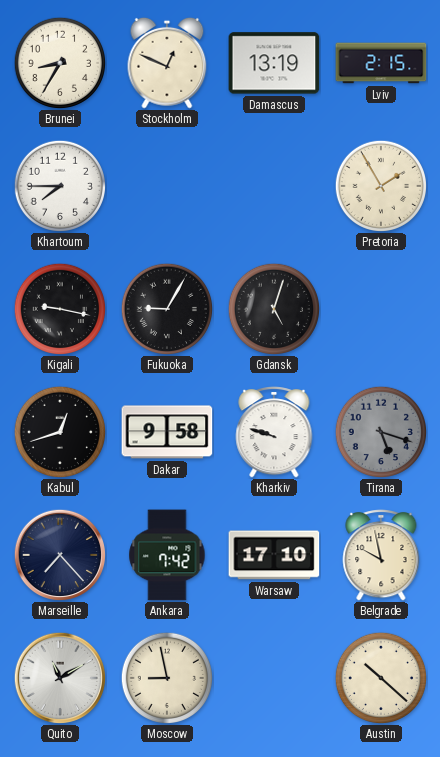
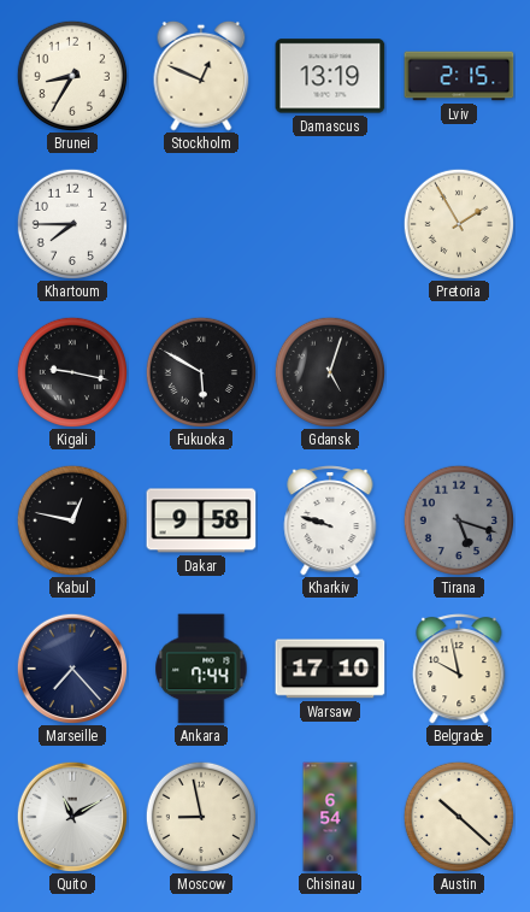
Fukuoka: 9:05 -> 5:50
Kabul: 12:42 -> 12:47
Ankara: 7:42 -> 7:44
Chisinau: none -> 6:54
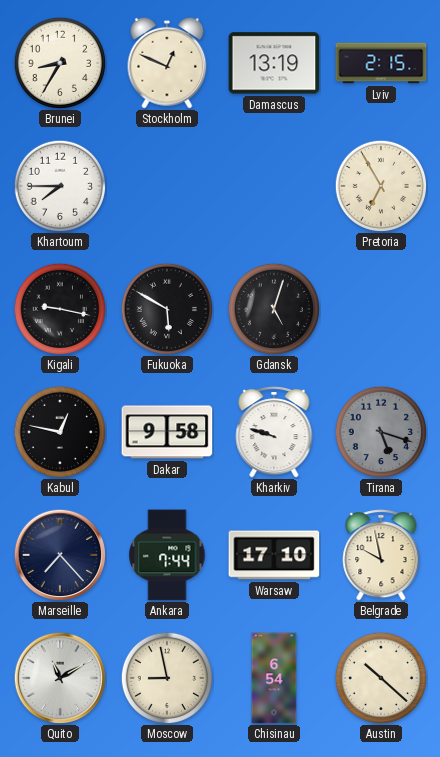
Pretoria: 1:55 -> 6:55
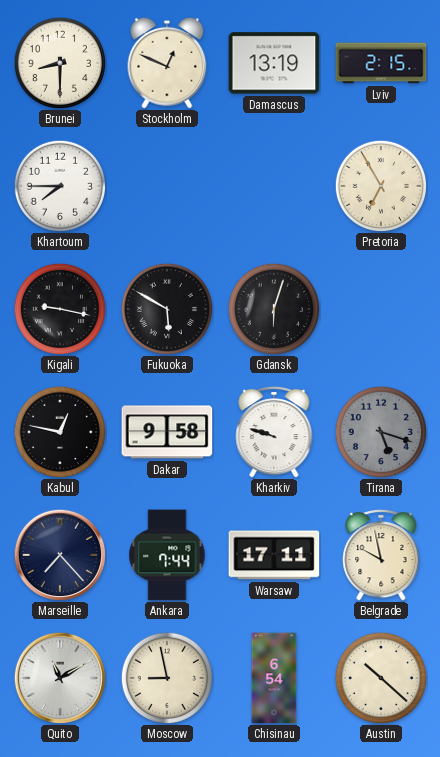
Brunei: 8:35 -> 8:30
Gdansk: 5:03 -> 6:03
Warsaw: 17:10 -> 17:11
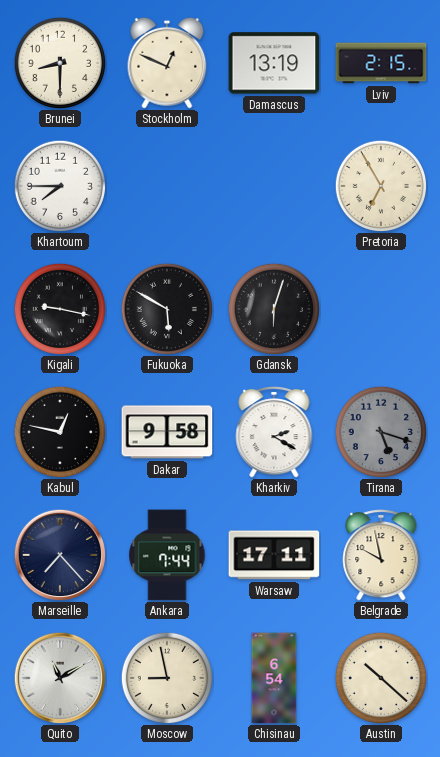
Kharkiv: 9:48 -> 2:20
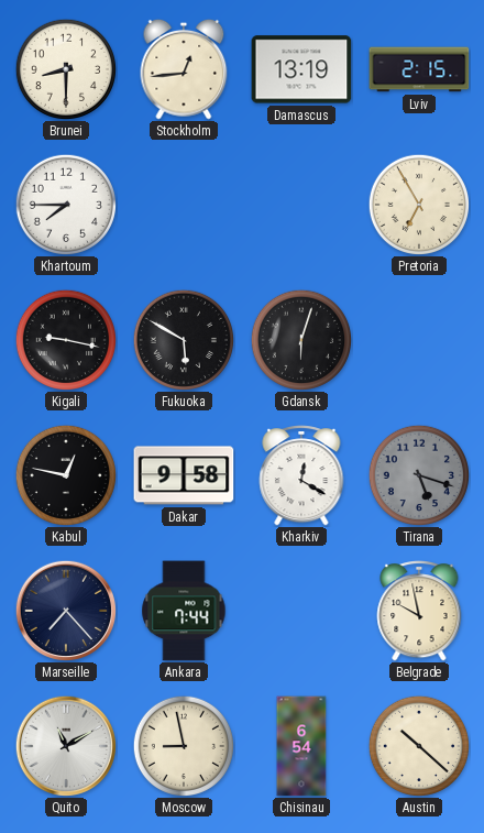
Stockholm: 12:49 -> 12:44
Kharkiv: 2:20 -> 12:20
Warsaw: 17:11 -> none
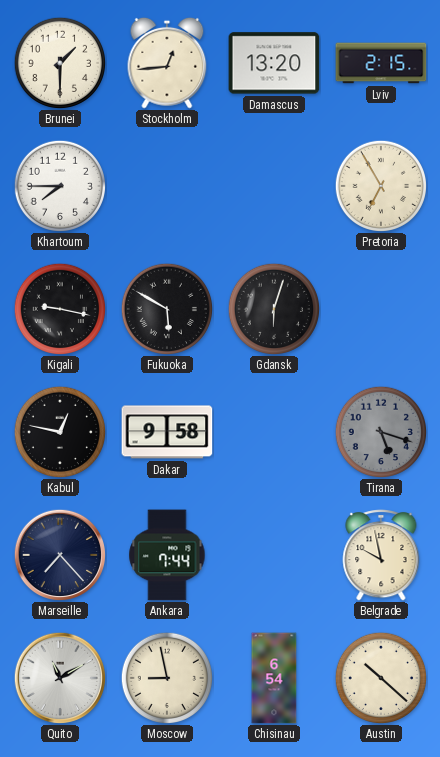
Brunei: 8:30 -> 1:30
Damascus: 13:19 -> 13:20
Kharkiv: 12:20 -> none
